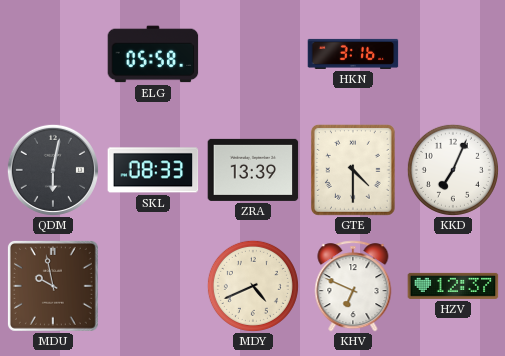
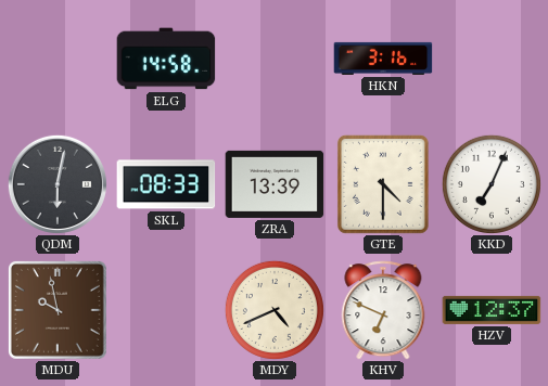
ELG: 05:58 -> 14:58
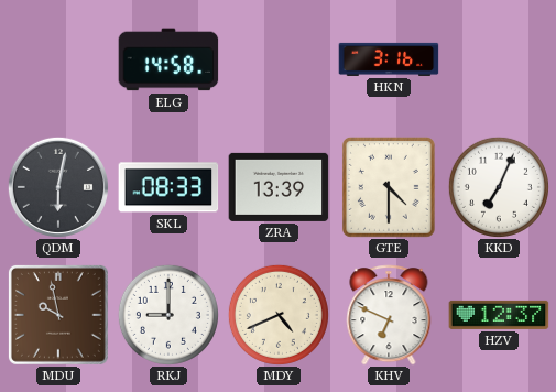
RKJ: none -> 9:00
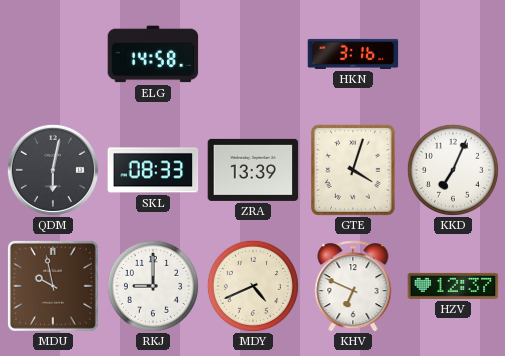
GTE: 4:30 -> 4:03
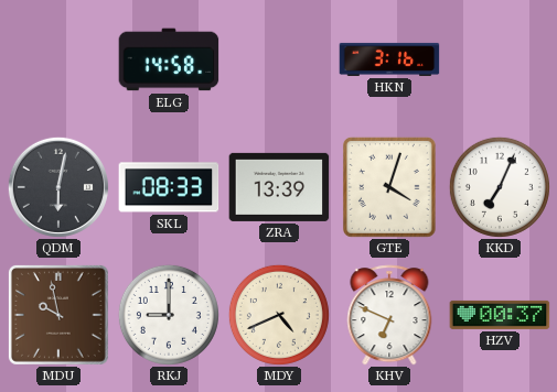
HZV: 12:37 -> 00:37
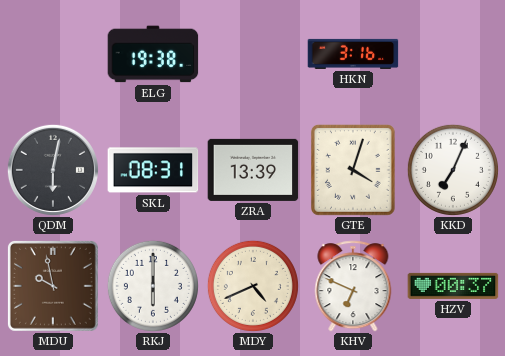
ELG: 14:58 -> 19:38
SKL: 08:33 -> 08:31
RKJ: 9:00 -> 6:00
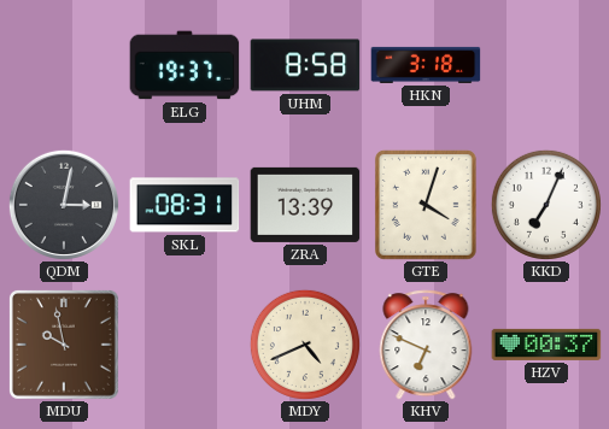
ELG: 19:38 -> 19:37
UHM: none -> 8:58
HKN: 3:16 -> 3:18
QDM: 6:02 -> 3:02
RKJ: 6:00 -> none
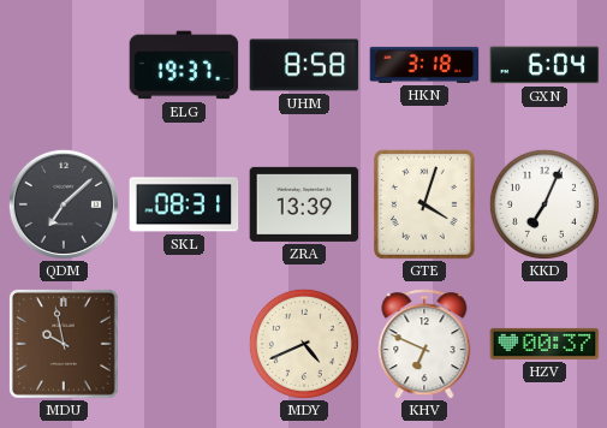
GXN: none -> 6:04
QDM: 3:02 -> 7:08
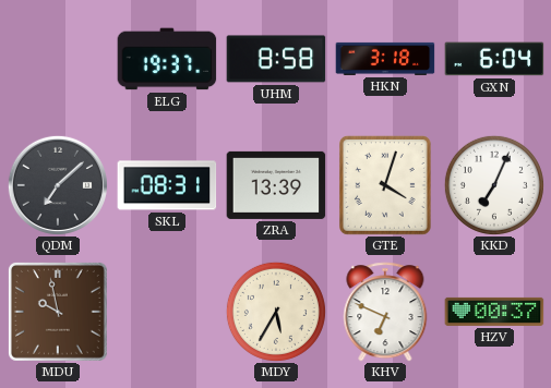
MDY: 4:41 -> 5:35
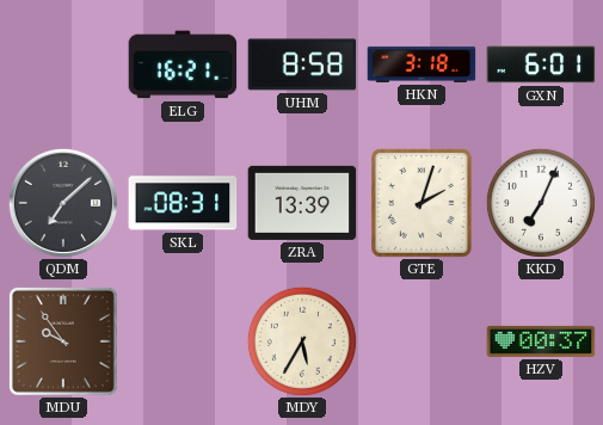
ELG: 19:37 -> 16:21
GXN: 6:04 -> 6:01
GTE: 4:03 -> 2:03
MDU: 9:58 -> 9:54
KHV: 6:49 -> none
